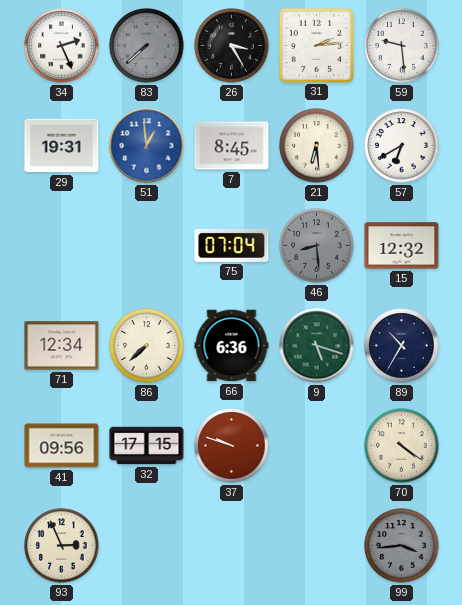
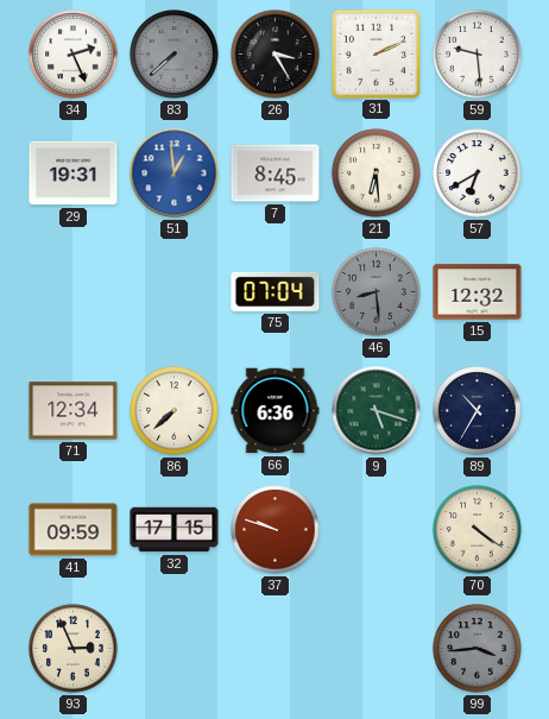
31: 2:14 -> 2:11
41: 09:56 -> 09:59
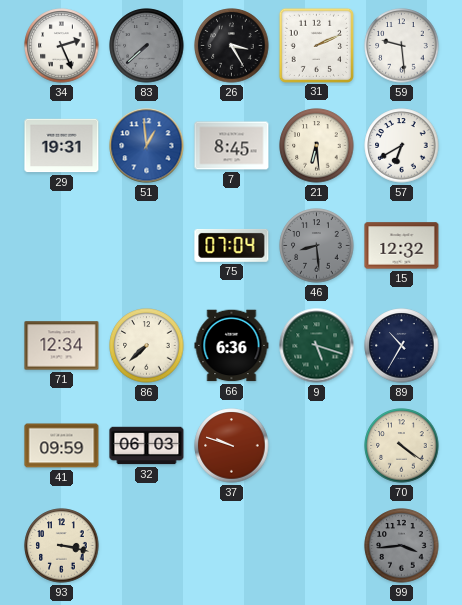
32: 17:15 -> 06:03
93: 2:56 -> 3:17
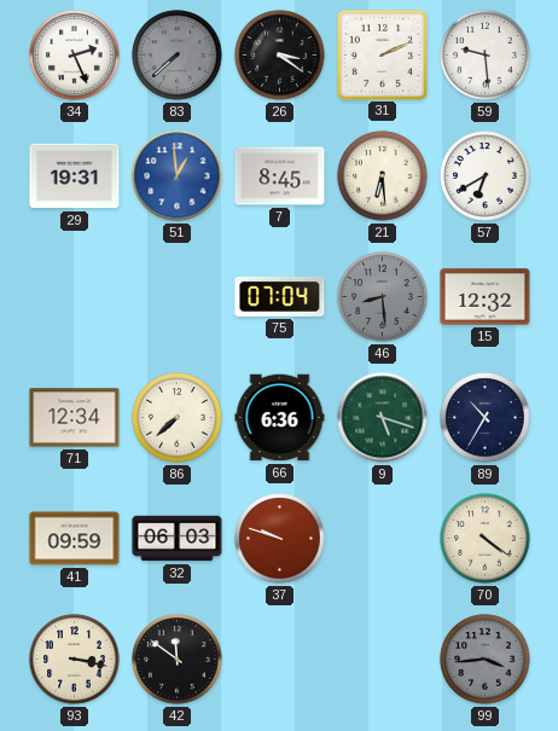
26: 3:25 -> 3:21
42: none -> 11:51
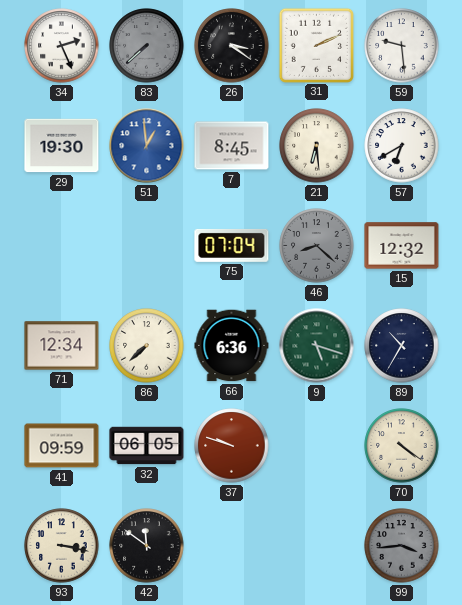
29: 19:31 -> 19:30
46: 8:29 -> 8:22
32: 06:03 -> 06:05
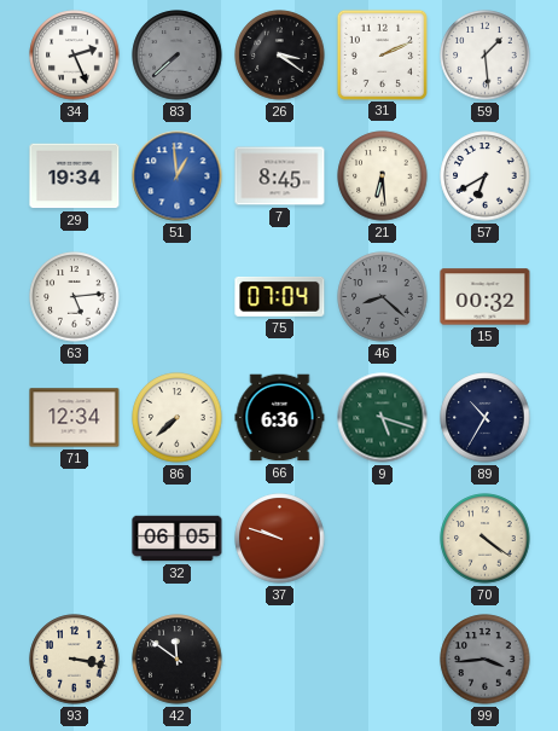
59: 9:29 -> 1:29
29: 19:30 -> 19:34
63: none -> 5:14
15: 12:32 -> 00:32
41: 09:59 -> none
